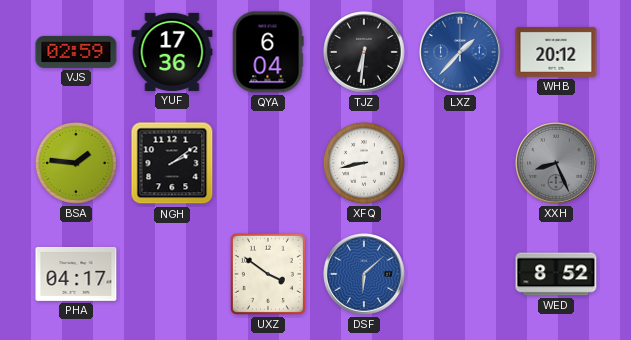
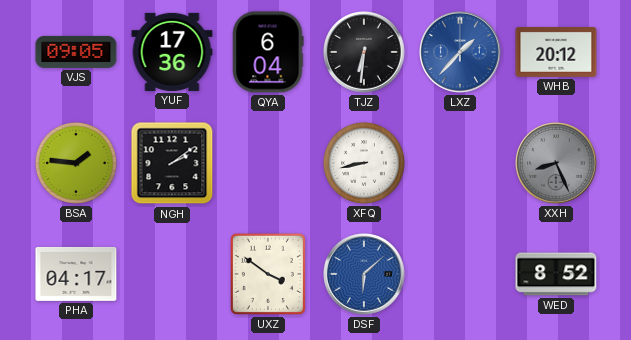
VJS: 02:59 -> 09:05
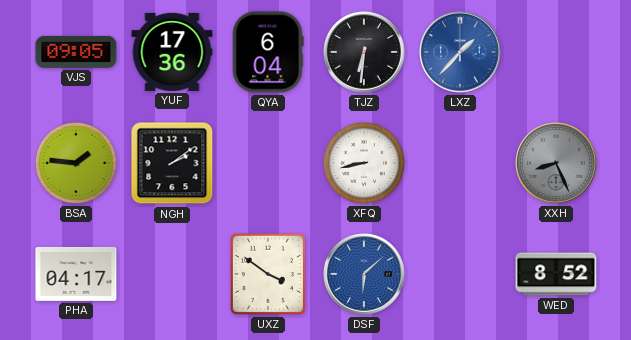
WHB: 20:12 -> none
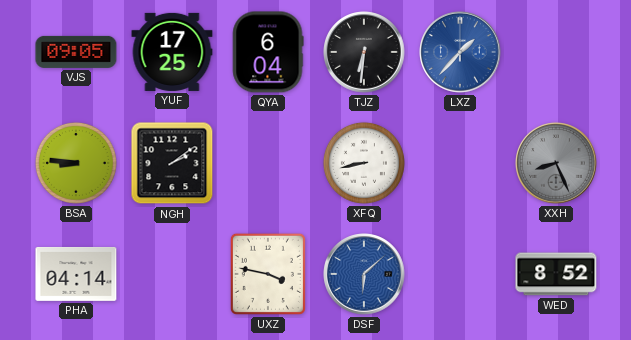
YUF: 17:36 -> 17:25
BSA: 1:46 -> 8:46
PHA: 04:17 -> 04:14
UXZ: 3:51 -> 3:47
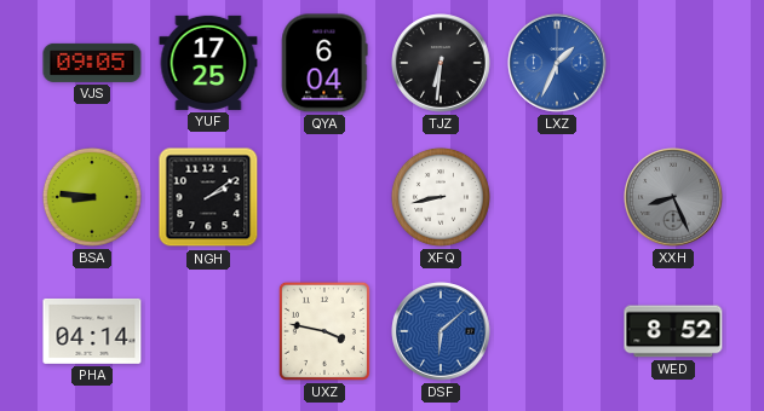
LXZ: 1:37 -> 1:34
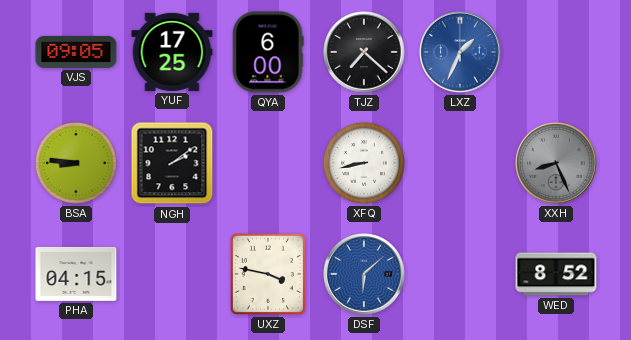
QYA: 6:04 -> 6:00
TJZ: 6:31 -> 7:22
PHA: 04:14 -> 04:15
